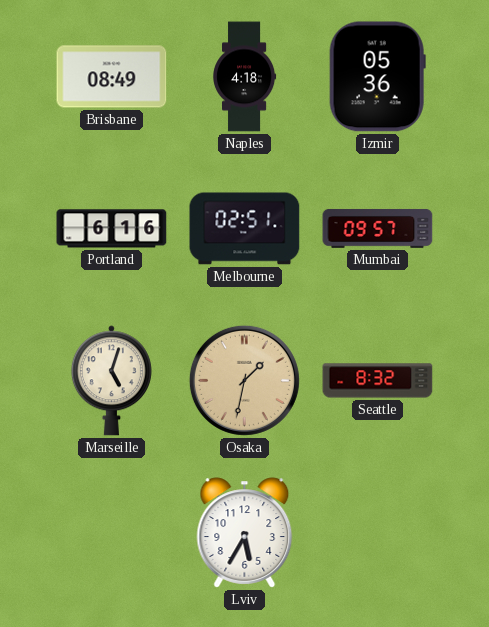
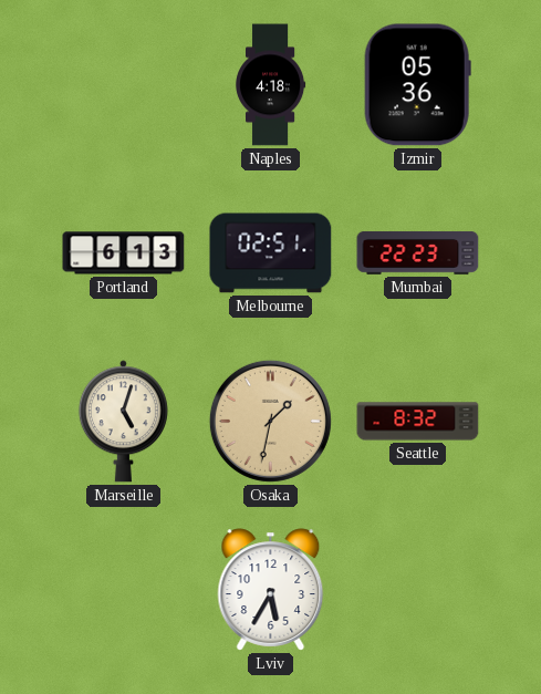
Brisbane: 08:49 -> none
Portland: 6:16 -> 6:13
Mumbai: 09:57 -> 22:23
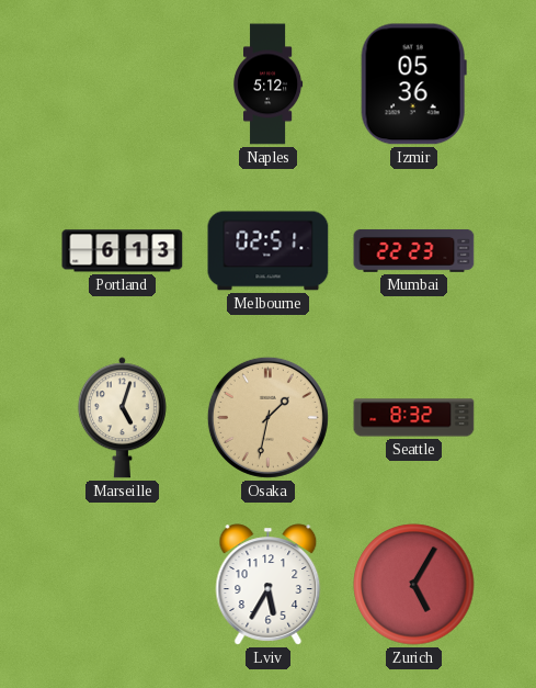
Naples: 4:18 -> 5:12
Zurich: none -> 5:05
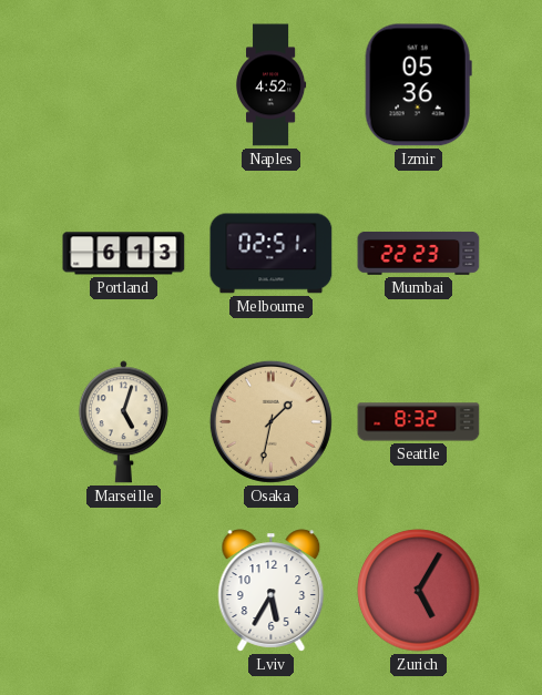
Naples: 5:12 -> 4:52
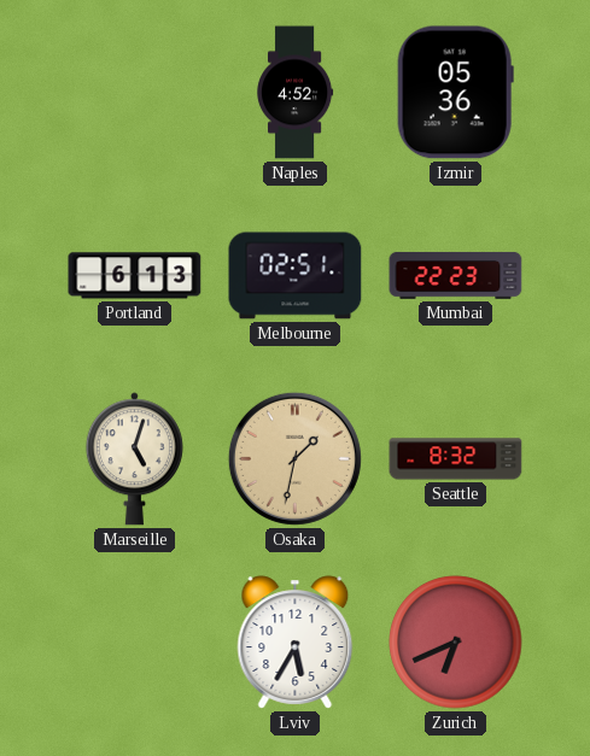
Zurich: 5:05 -> 6:41
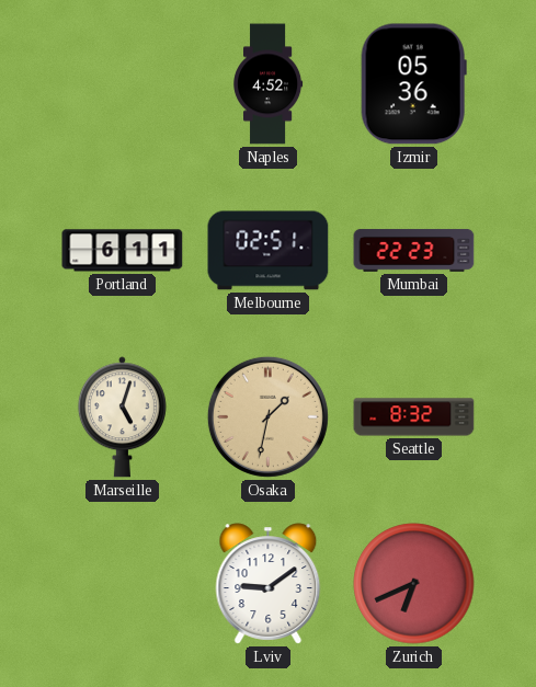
Portland: 6:13 -> 6:11
Lviv: 5:35 -> 9:09
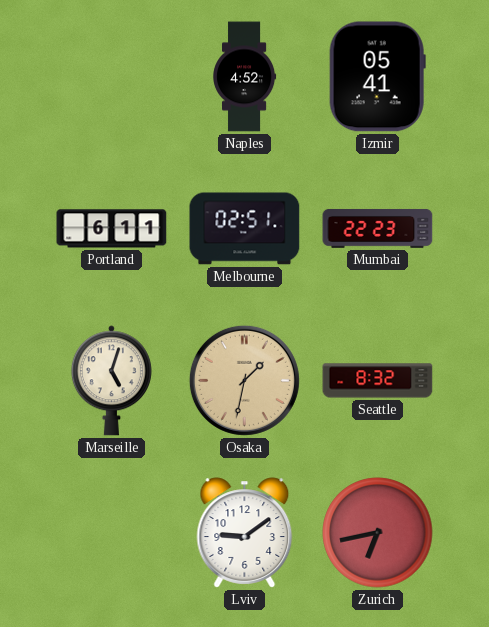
Izmir: 05:36 -> 05:41
Zurich: 6:41 -> 6:43
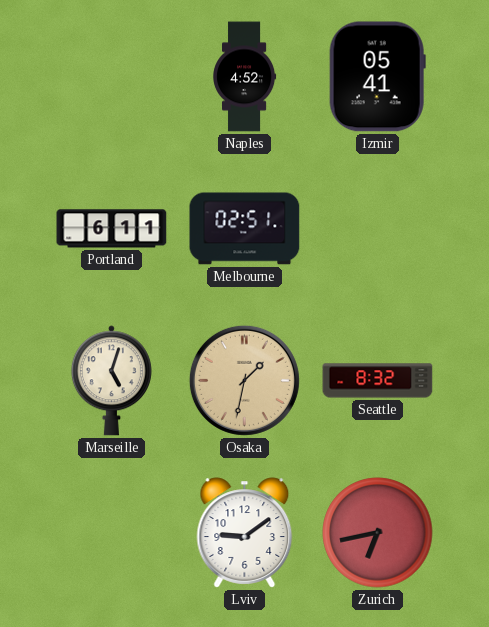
Mumbai: 22:23 -> none
